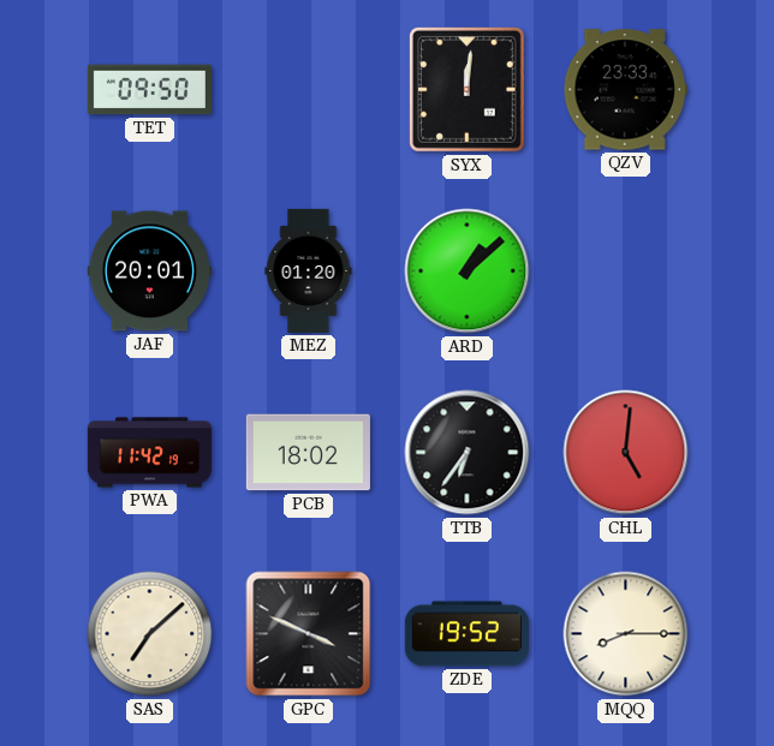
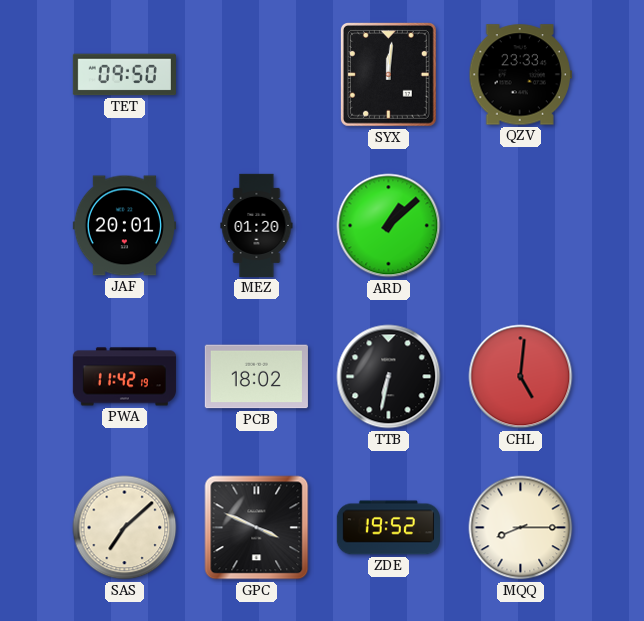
TTB: 6:36 -> 6:32
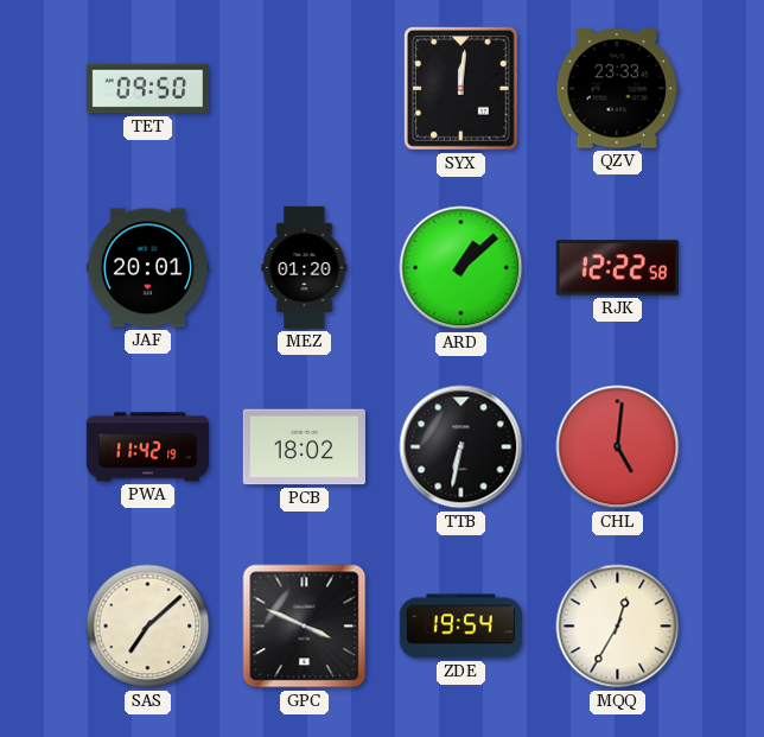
RJK: none -> 12:22
ZDE: 19:52 -> 19:54
MQQ: 8:15 -> 12:35
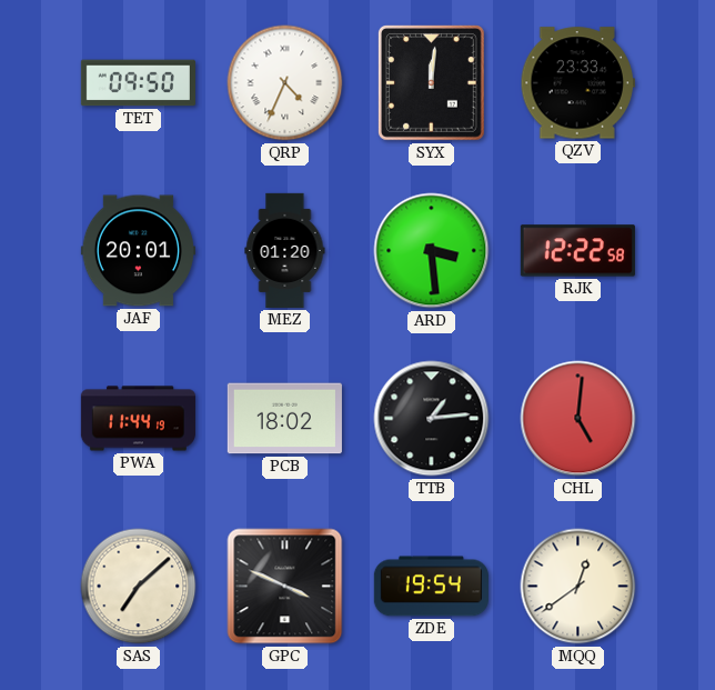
QRP: none -> 4:34
ARD: 1:08 -> 3:29
PWA: 11:42 -> 11:44
TTB: 6:32 -> 1:14
MQQ: 12:35 -> 12:39
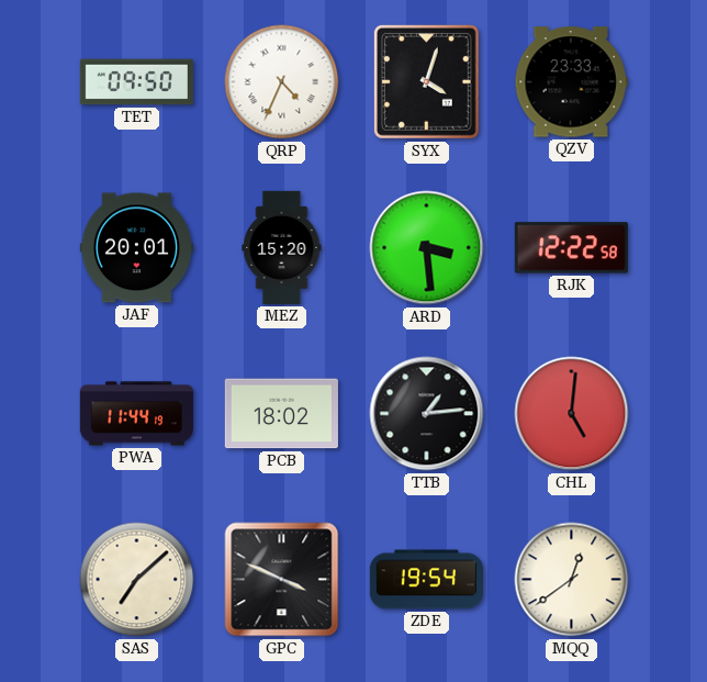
SYX: 12:01 -> 4:03
MEZ: 01:20 -> 15:20
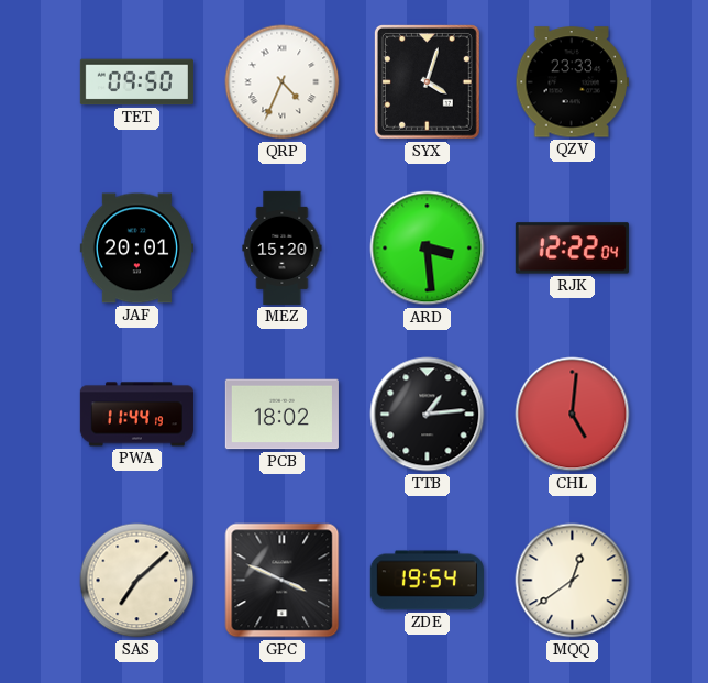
RJK: 12:22:58 -> 12:22:04
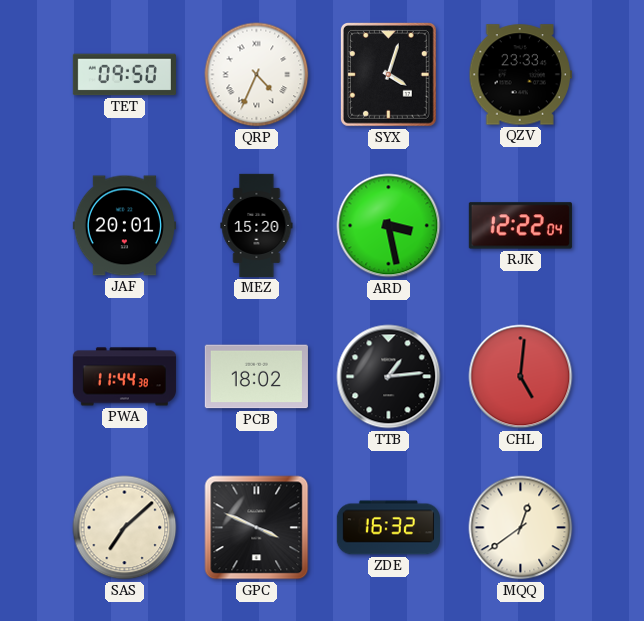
ARD: 3:29 -> 3:28
PWA: 11:44:19 -> 11:44:38
ZDE: 19:54 -> 16:32
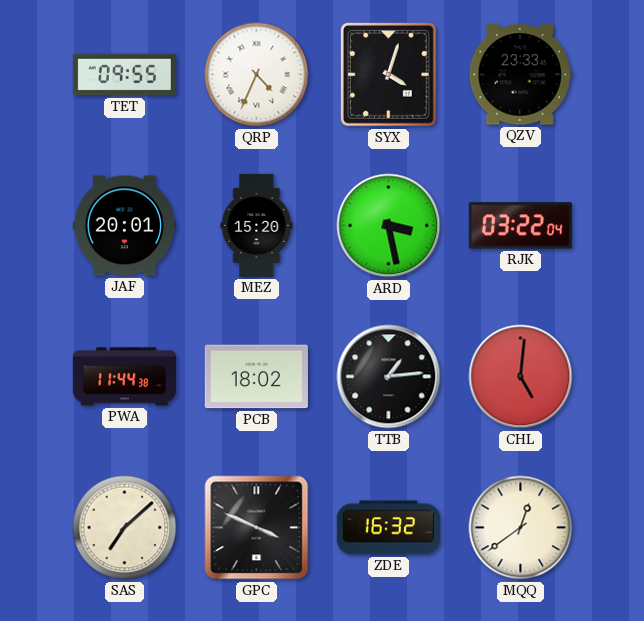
TET: 09:50 -> 09:55
RJK: 12:22 -> 03:22
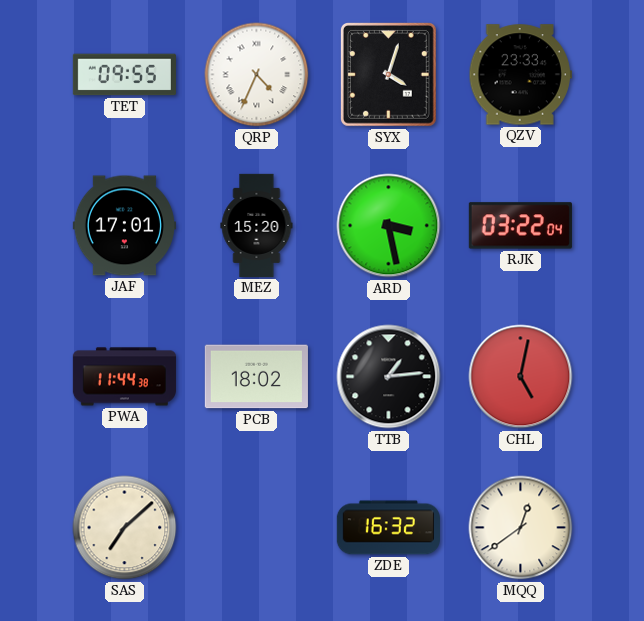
JAF: 20:01 -> 17:01
CHL: 5:01 -> 5:02
GPC: 3:49 -> none
